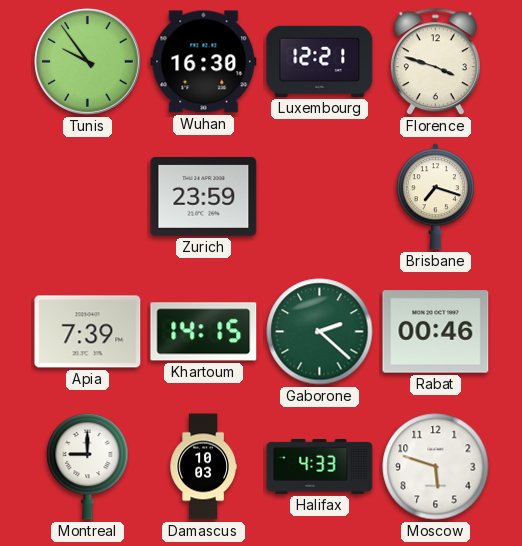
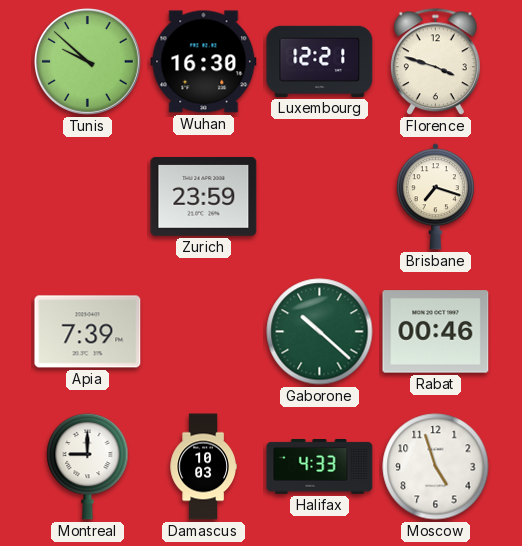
Tunis: 9:54 -> 9:52
Khartoum: 14:15 -> none
Gaborone: 2:22 -> 10:22
Moscow: 5:48 -> 4:57
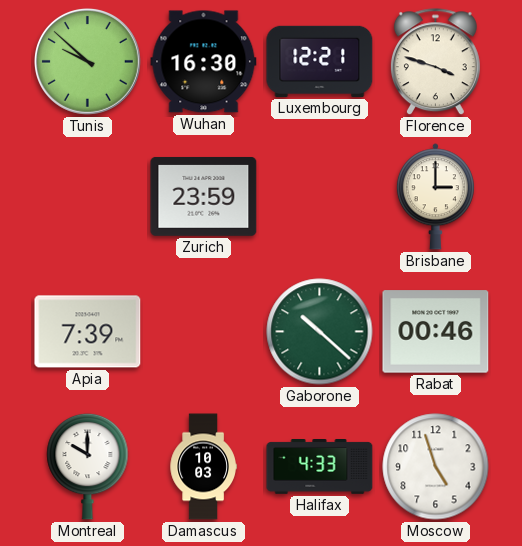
Brisbane: 7:18 -> 3:00
Montreal: 9:00 -> 10:00
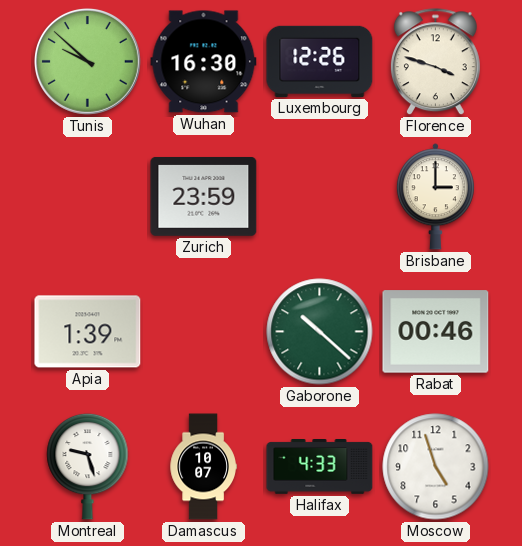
Luxembourg: 12:21 -> 12:26
Apia: 7:39 -> 1:39
Montreal: 10:00 -> 9:27
Damascus: 10:03 -> 10:07
